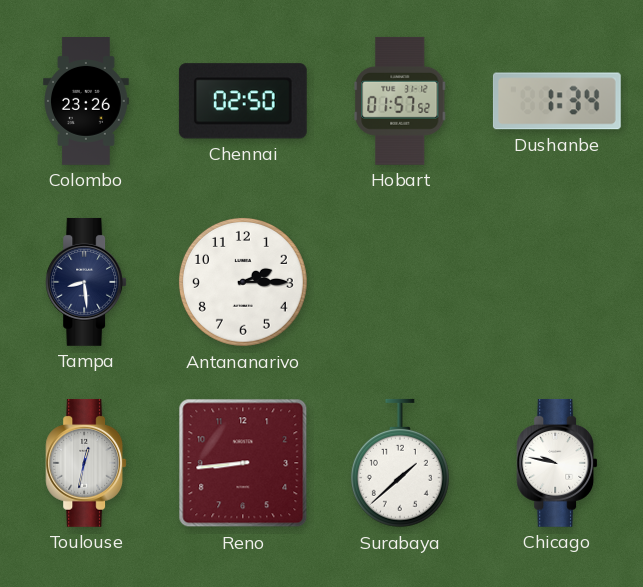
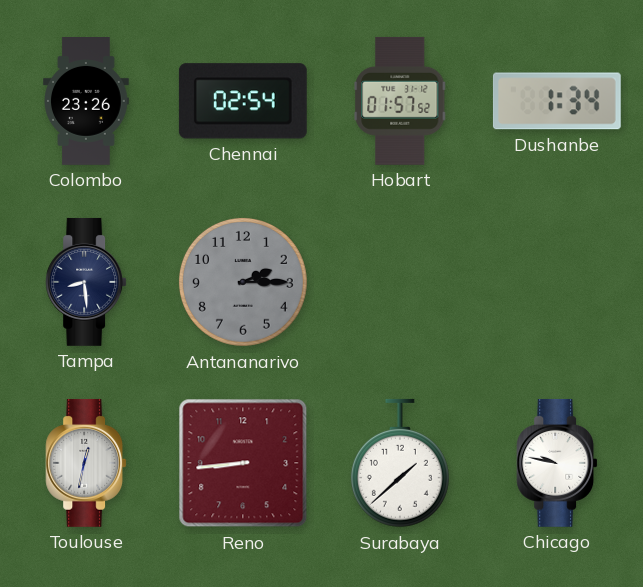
Chennai: 02:50 -> 02:54
Antananarivo dial: white -> grey
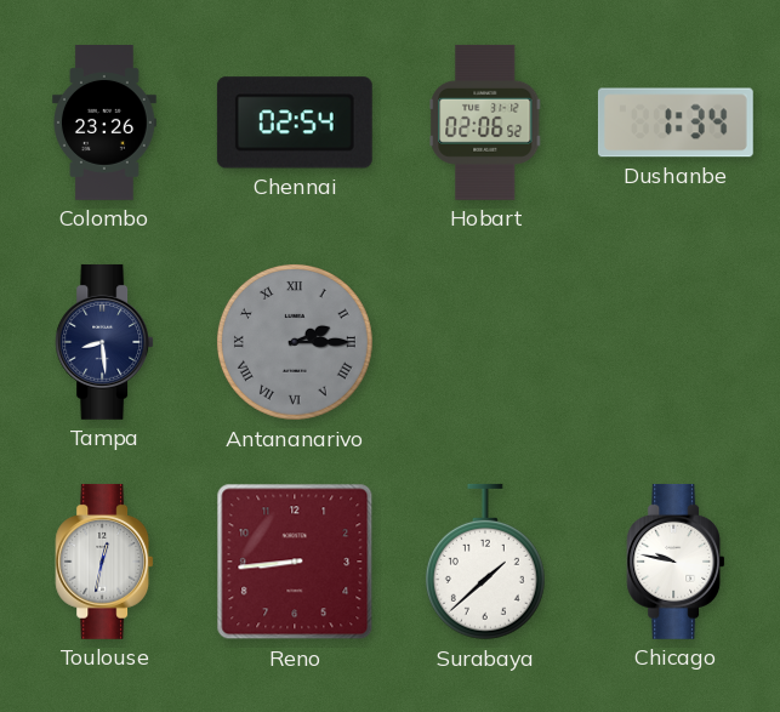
Hobart: 01:57 -> 02:06
Antananarivo numerals: Arabic -> Roman
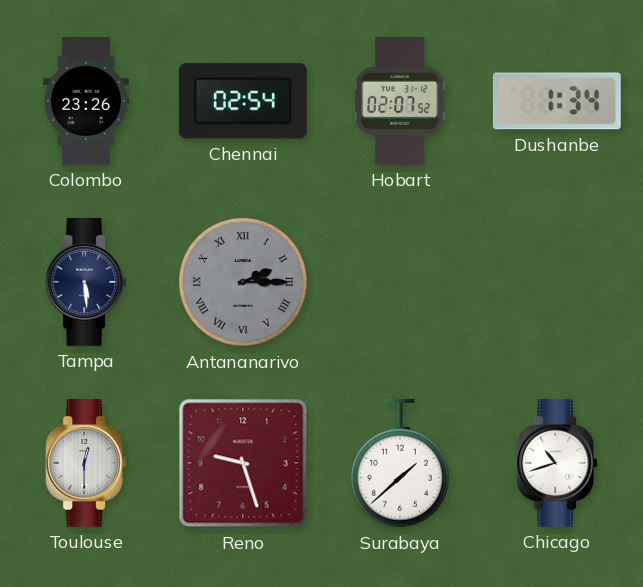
Hobart: 02:06 -> 02:07
Tampa: 8:29 -> 5:29
Toulouse: 12:32 -> 12:30
Reno: 8:44 -> 9:27
Chicago: 9:47 -> 10:42
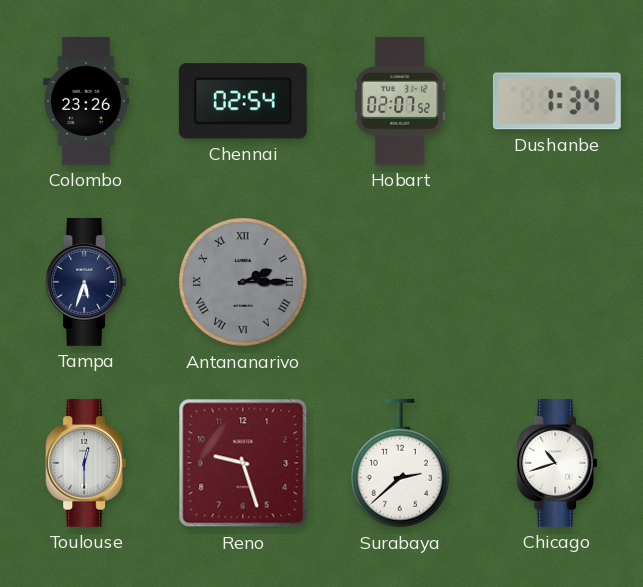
Tampa: 5:29 -> 5:33
Surabaya: 1:38 -> 2:38
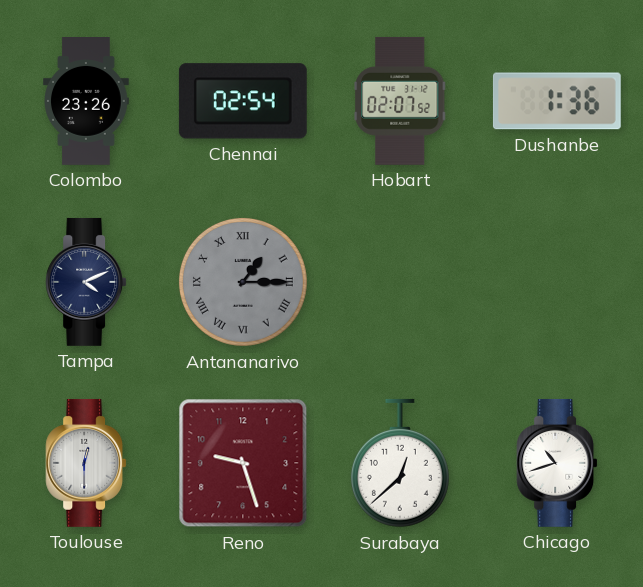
Dushanbe: 1:34 -> 1:36
Tampa: 5:33 -> 4:11
Antananarivo: 2:15 -> 1:15
Surabaya: 2:38 -> 12:38
